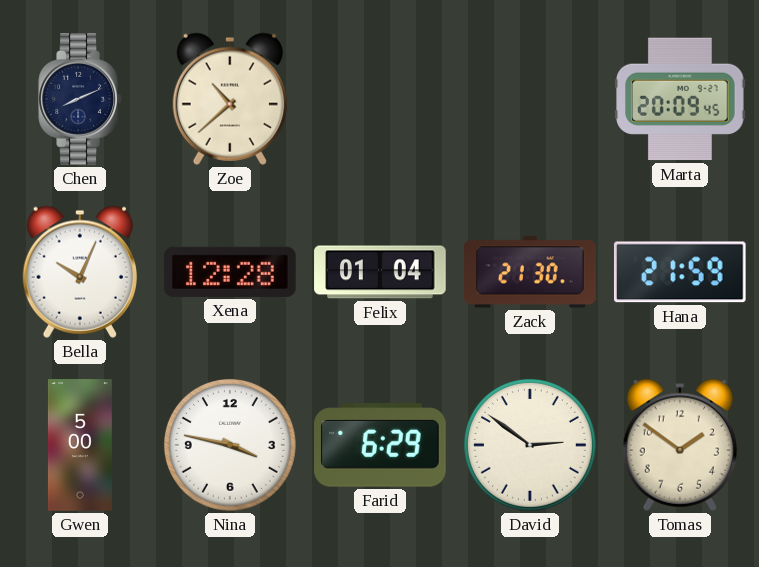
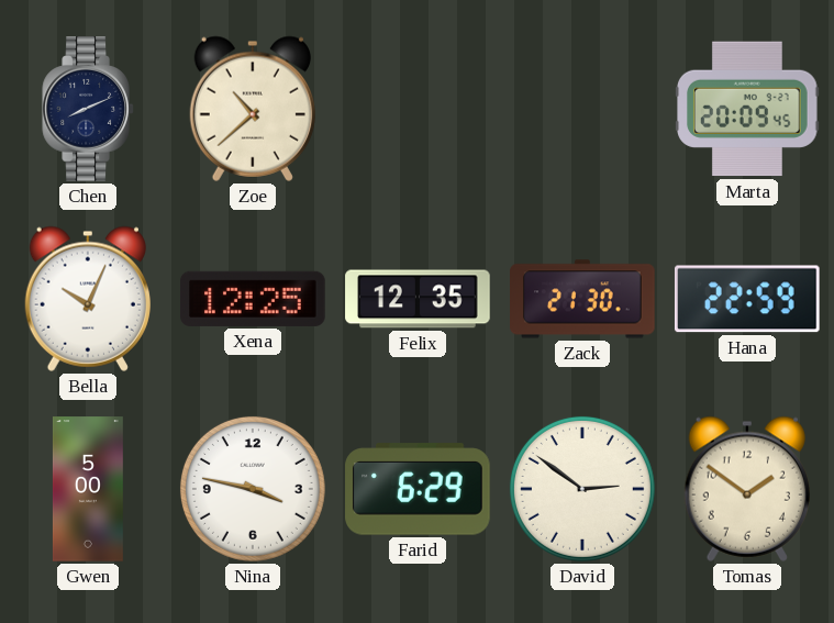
Xena: 12:28 -> 12:25
Felix: 01:04 -> 12:35
Hana: 21:59 -> 22:59
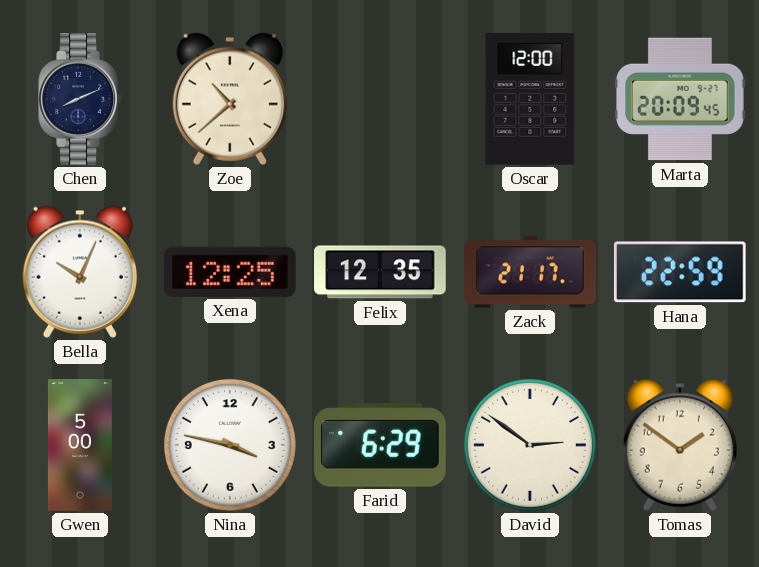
Oscar: none -> 12:00
Zack: 21:30 -> 21:17
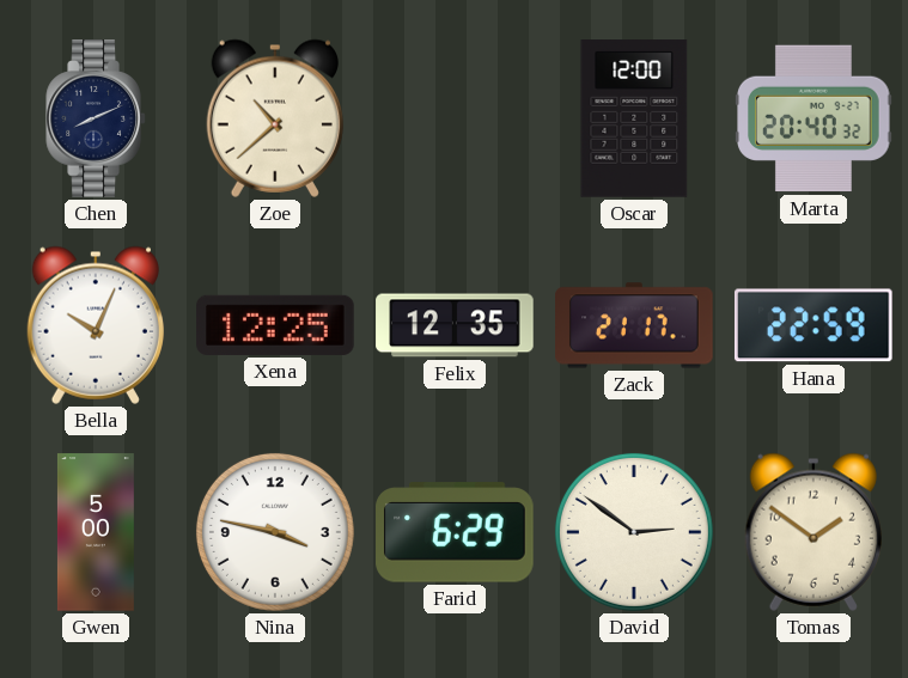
Marta: 20:09 -> 20:40
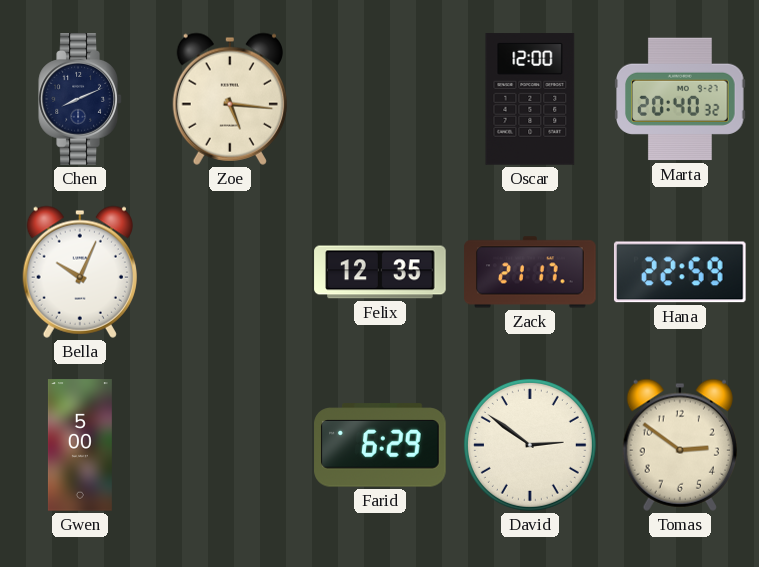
Zoe: 10:38 -> 5:16
Xena: 12:25 -> none
Nina: 3:47 -> none
Tomas: 1:51 -> 2:51
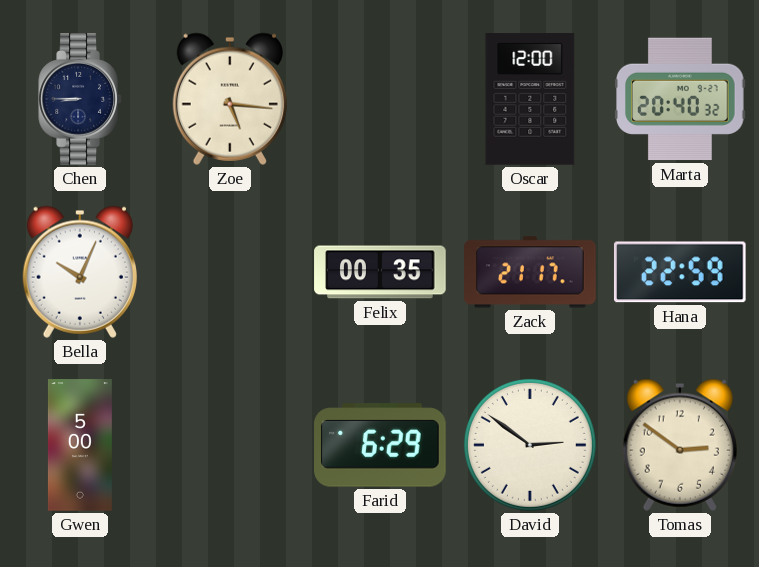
Chen: 8:11 -> 8:45
Felix: 12:35 -> 00:35
